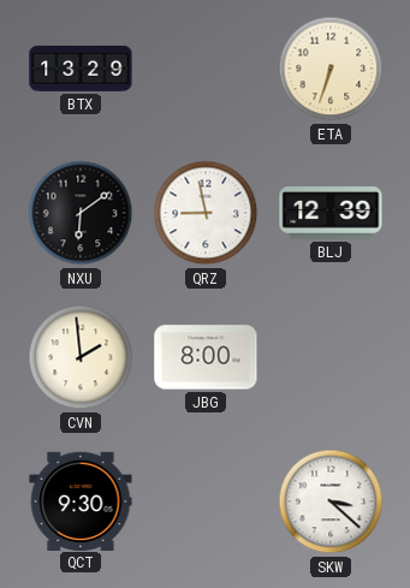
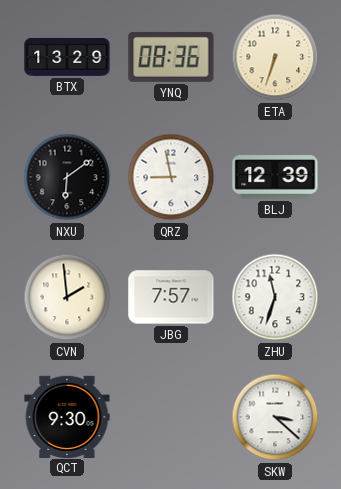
YNQ: none -> 08:36
JBG: 8:00 -> 7:57
ZHU: none -> 11:33
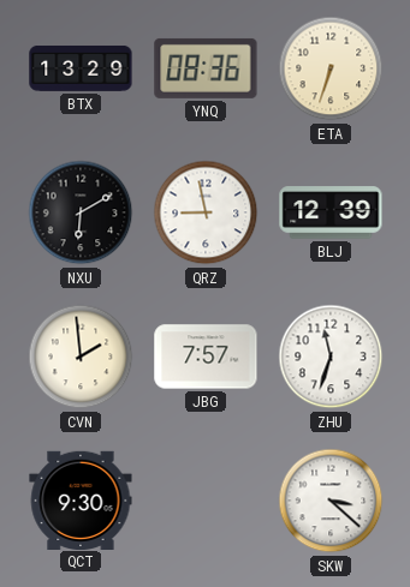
NXU: 6:09 -> 6:10
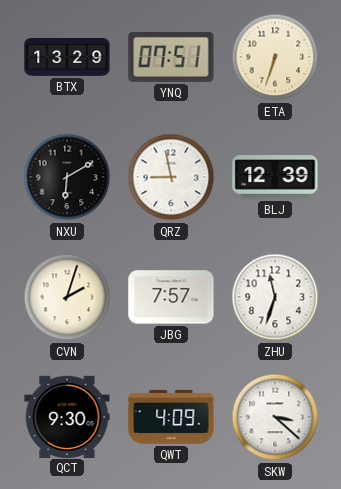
YNQ: 08:36 -> 07:51
CVN: 1:59 -> 2:03
QWT: none -> 4:09
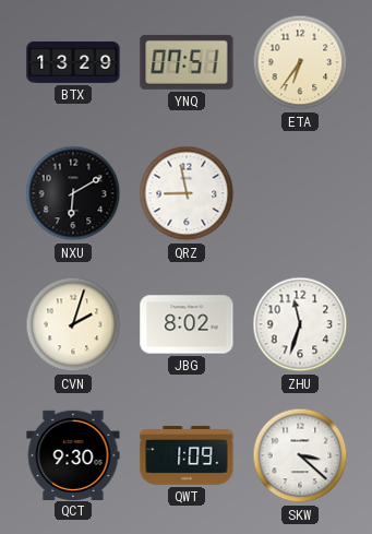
ETA: 6:33 -> 6:36
BLJ: 12:39 -> none
JBG: 7:57 -> 8:02
QWT: 4:09 -> 1:09
